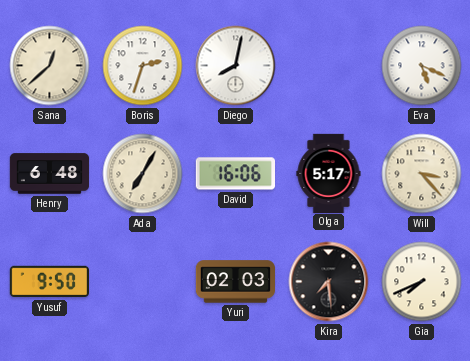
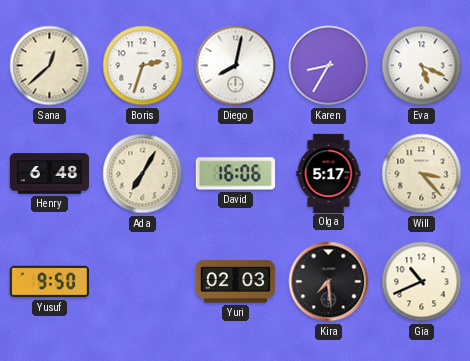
Karen: none -> 8:35
Gia: 7:41 -> 10:41
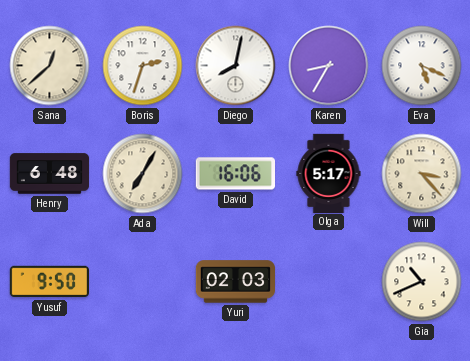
Kira: 7:29 -> none
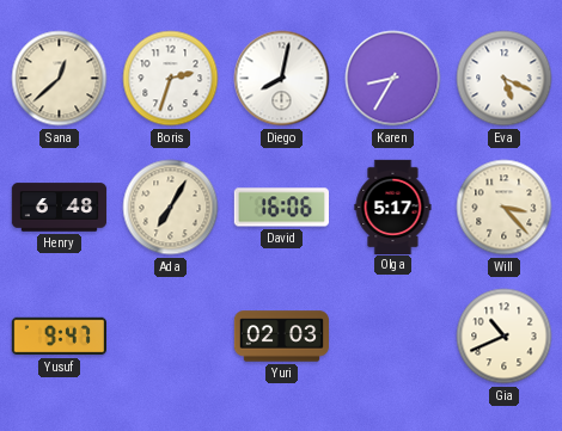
Yusuf: 9:50 -> 9:47
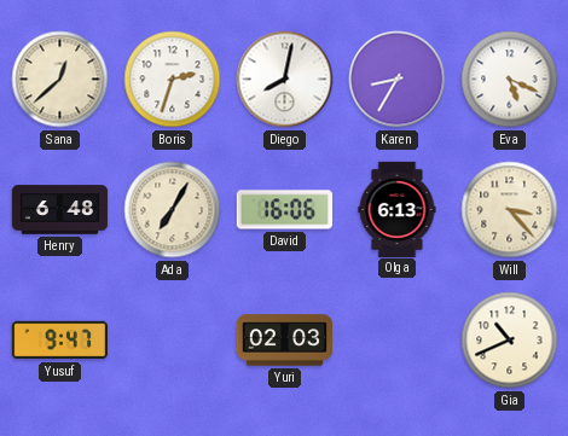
Olga: 5:17 -> 6:13
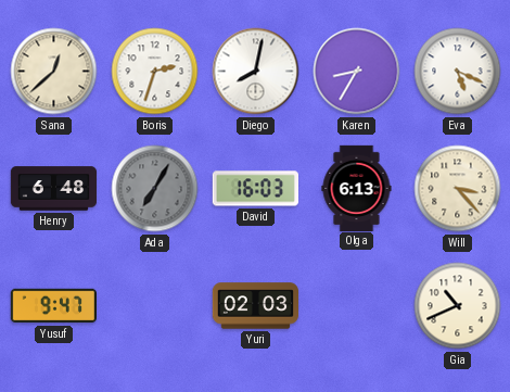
Ada dial: cream -> grey
David: 16:06 -> 16:03
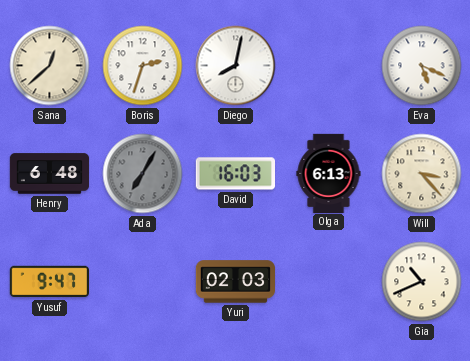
Karen: 8:35 -> none
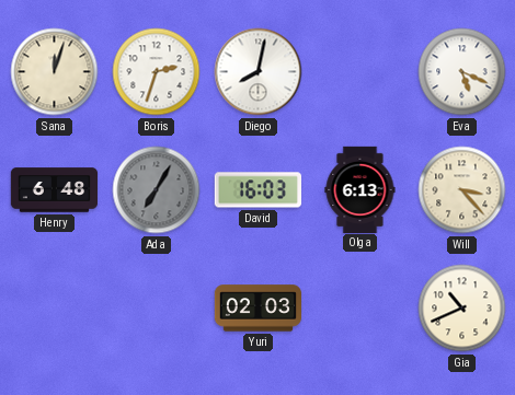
Sana: 12:38 -> 12:03
Yusuf: 9:47 -> none
